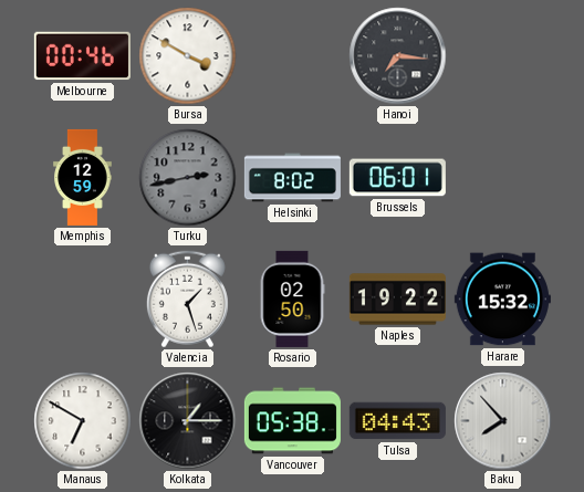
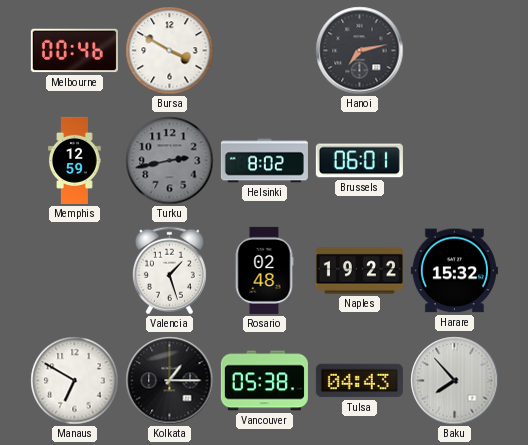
Hanoi: 7:16 -> 7:13
Rosario: 02:50 -> 02:48
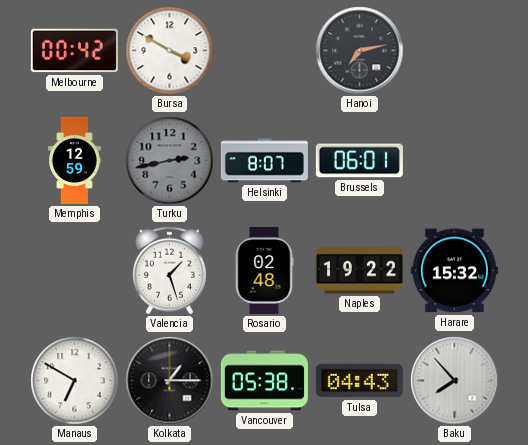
Melbourne: 00:46 -> 00:42
Helsinki: 8:02 -> 8:07
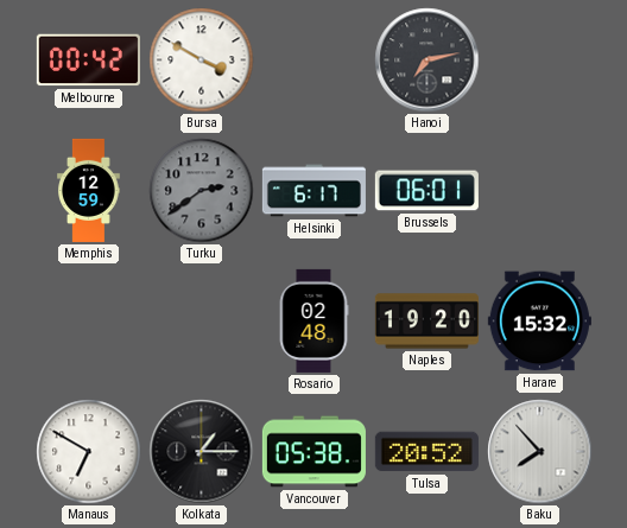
Turku: 2:43 -> 2:39
Helsinki: 8:07 -> 6:17
Valencia: 1:27 -> none
Naples: 19:22 -> 19:20
Tulsa: 04:43 -> 20:52
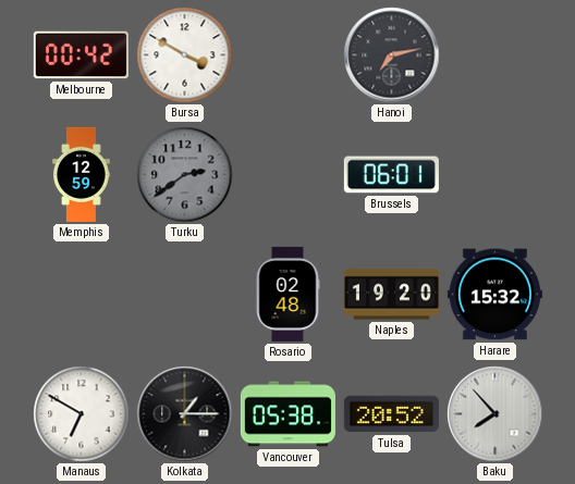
Helsinki: 6:17 -> none
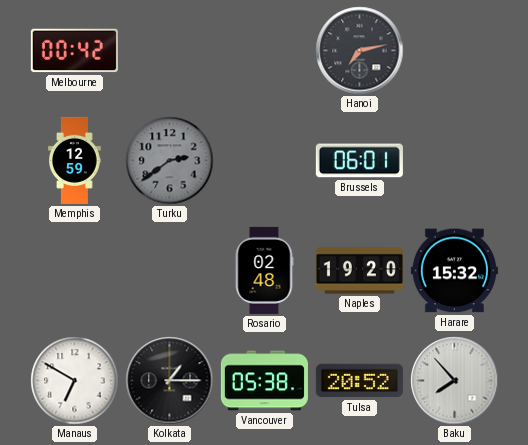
Bursa: 3:50 -> none
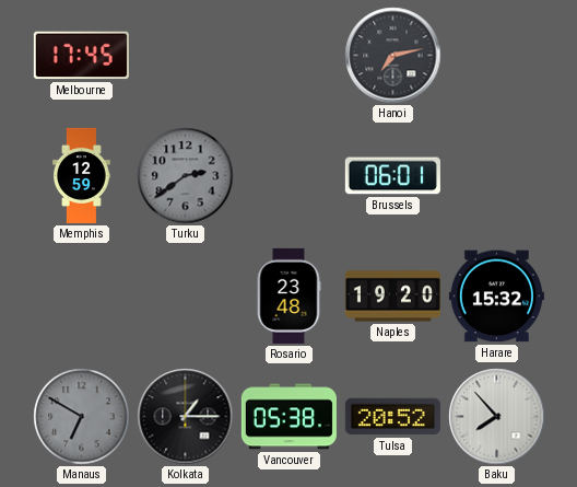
Melbourne: 00:42 -> 17:45
Rosario: 02:48 -> 23:48
Manaus dial: white -> grey
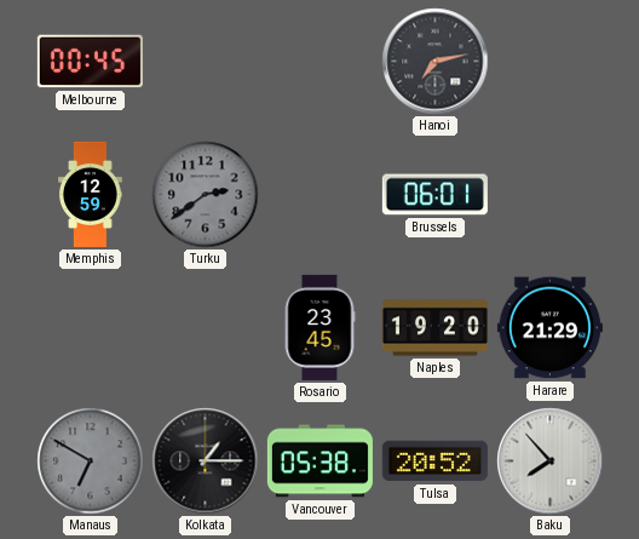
Melbourne: 17:45 -> 00:45
Rosario: 23:48 -> 23:45
Harare: 15:32 -> 21:29
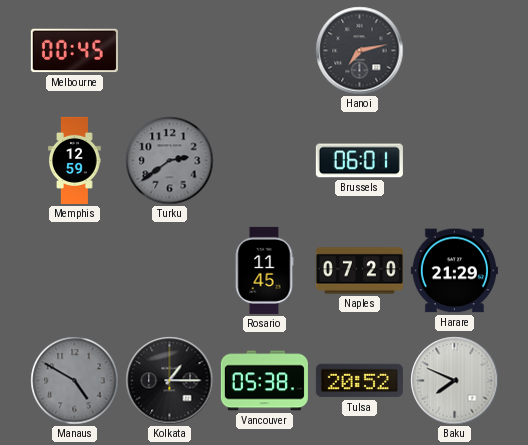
Rosario: 23:45 -> 11:45
Naples: 19:20 -> 07:20
Manaus: 6:50 -> 4:50
Baku: 7:53 -> 7:49
